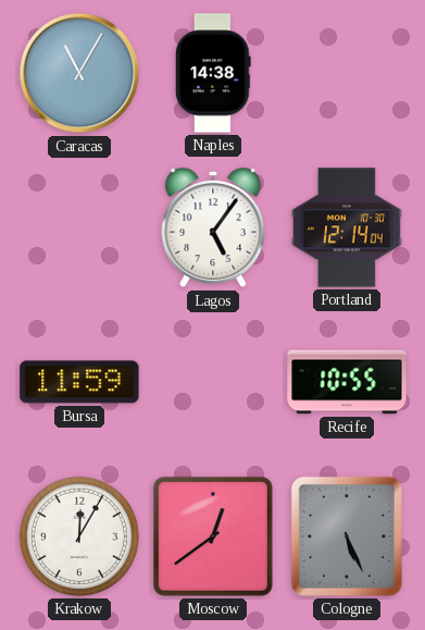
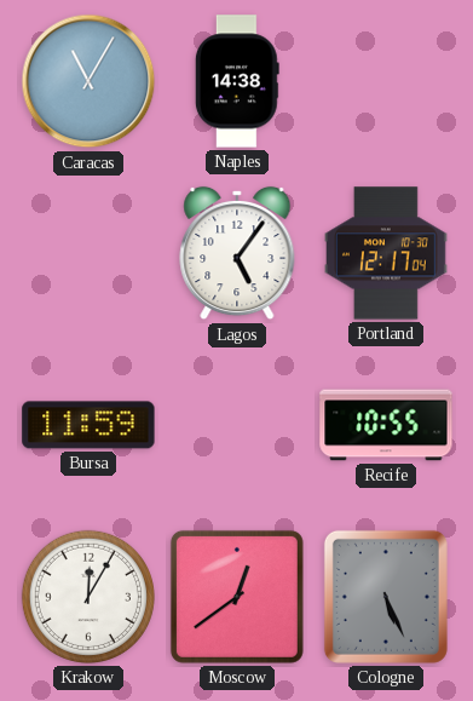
Portland: 12:14 -> 12:17
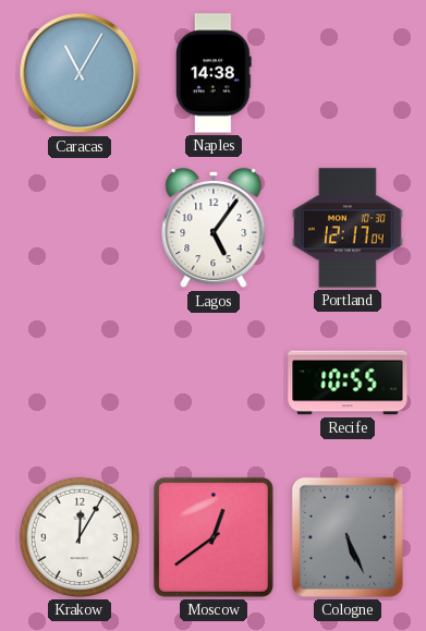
Bursa: 11:59 -> none
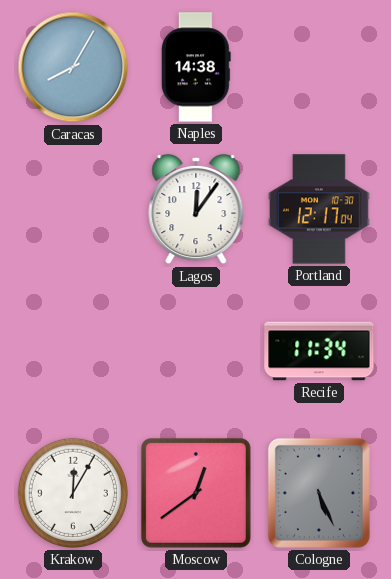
Caracas: 11:05 -> 8:05
Lagos: 5:06 -> 12:06
Recife: 10:55 -> 11:34
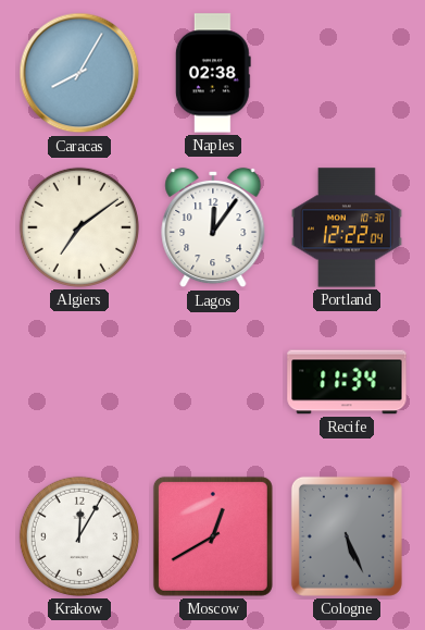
Naples: 14:38 -> 02:38
Algiers: none -> 7:09
Portland: 12:17 -> 12:22
Moscow: 12:39 -> 12:40
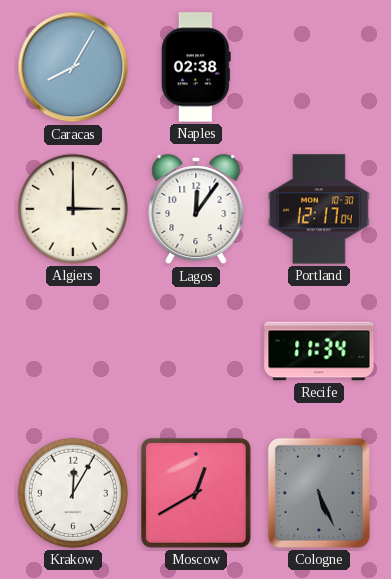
Algiers: 7:09 -> 3:00
Portland: 12:22 -> 12:17
